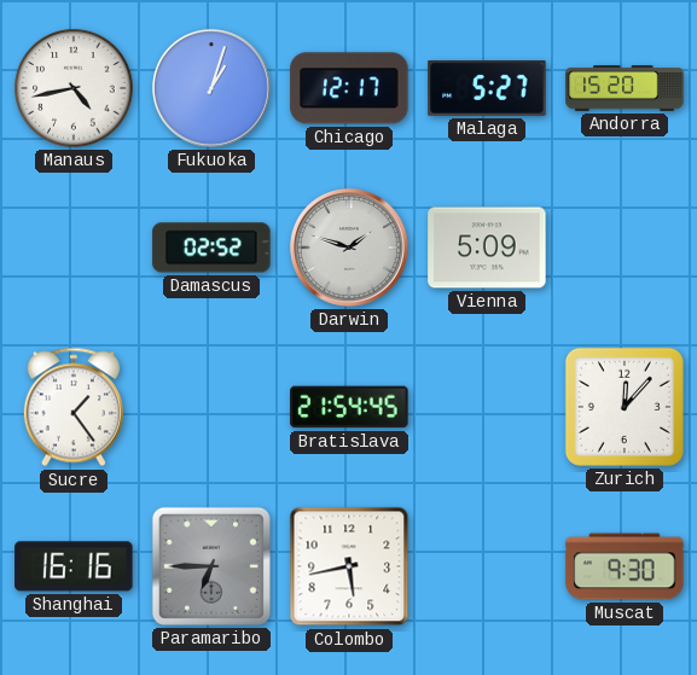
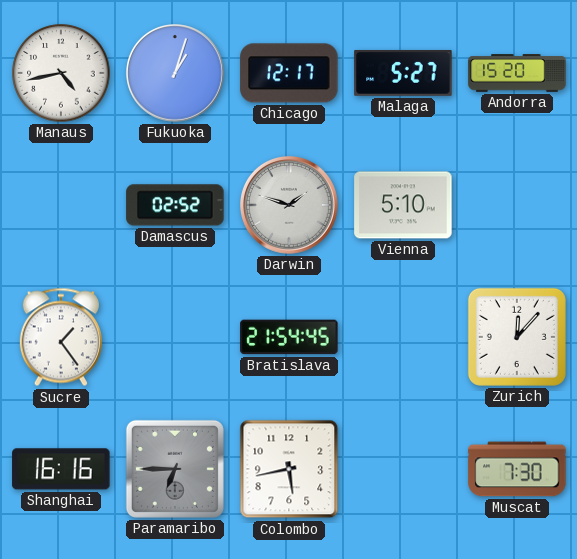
Vienna: 5:09 -> 5:10
Muscat: 9:30 -> 7:30
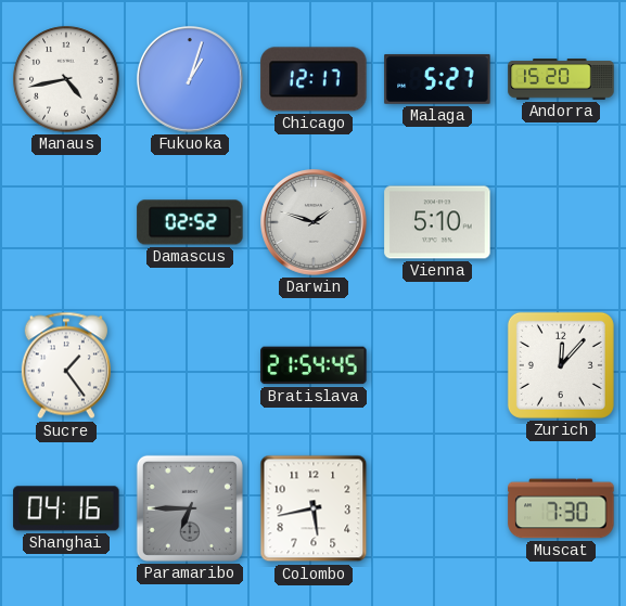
Shanghai: 16:16 -> 04:16
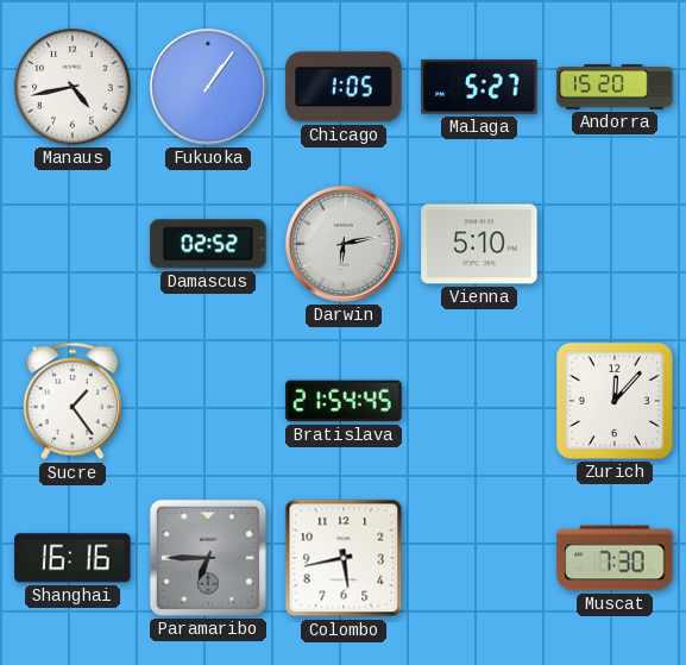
Fukuoka: 1:03 -> 1:06
Chicago: 12:17 -> 1:05
Darwin: 1:48 -> 6:13
Shanghai: 04:16 -> 16:16
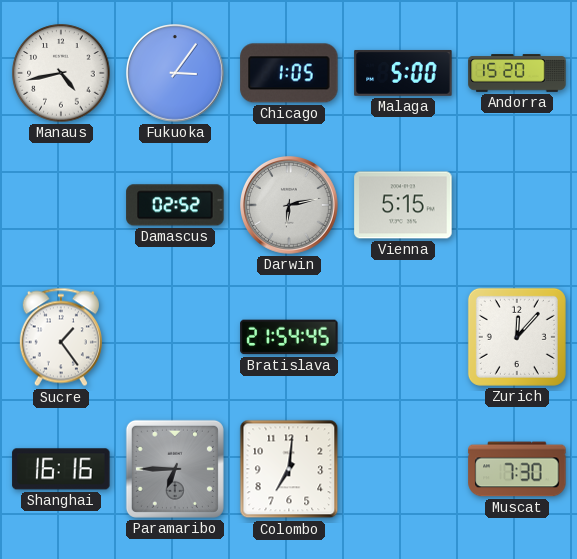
Fukuoka: 1:06 -> 3:06
Malaga: 5:27 -> 5:00
Vienna: 5:10 -> 5:15
Colombo: 5:43 -> 7:01
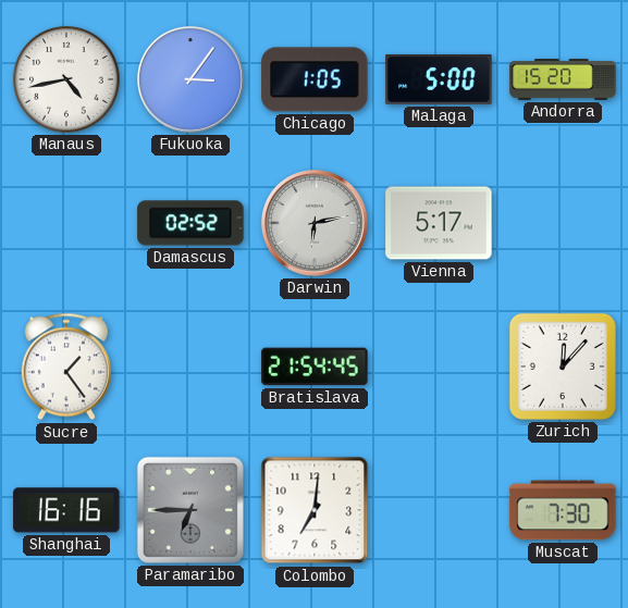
Vienna: 5:15 -> 5:17
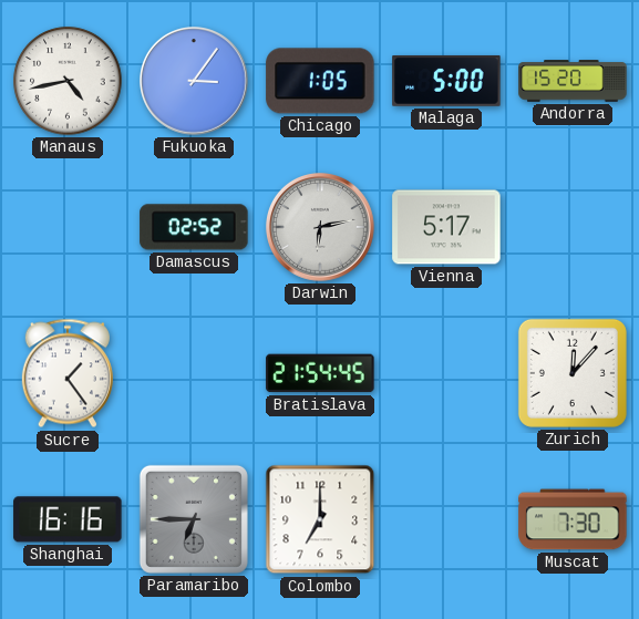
Colombo: 7:01 -> 7:00
